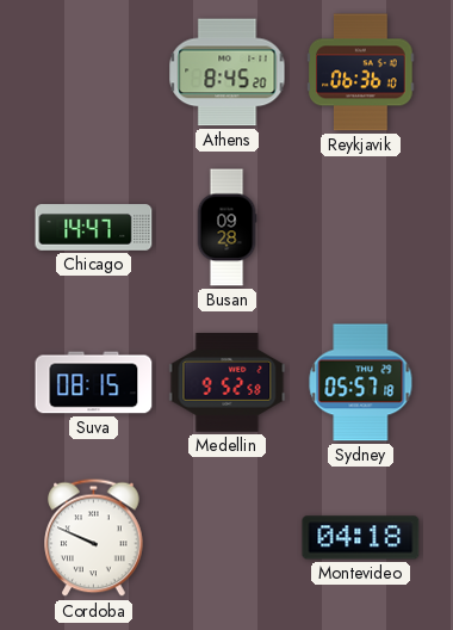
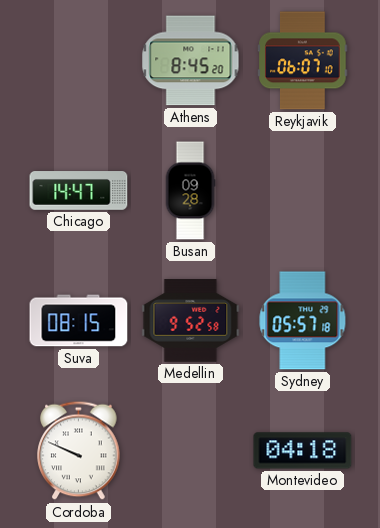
Reykjavik: 06:36 -> 06:07
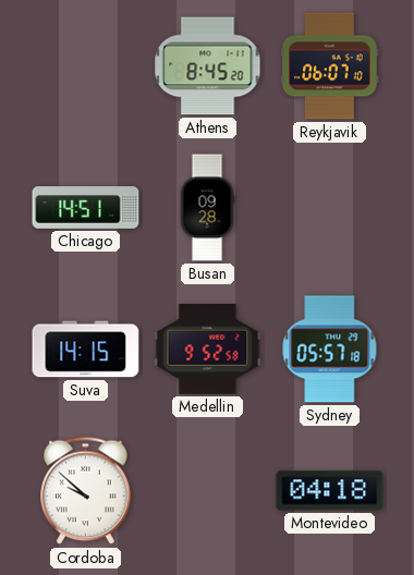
Chicago: 14:47 -> 14:51
Suva: 08:15 -> 14:15
Cordoba: 9:49 -> 9:52
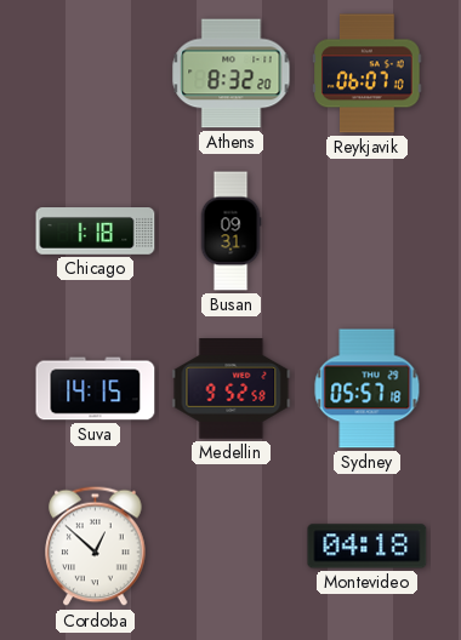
Athens: 8:45 -> 8:32
Chicago: 14:51 -> 1:18
Busan: 09:28 -> 09:31
Cordoba: 9:52 -> 12:52
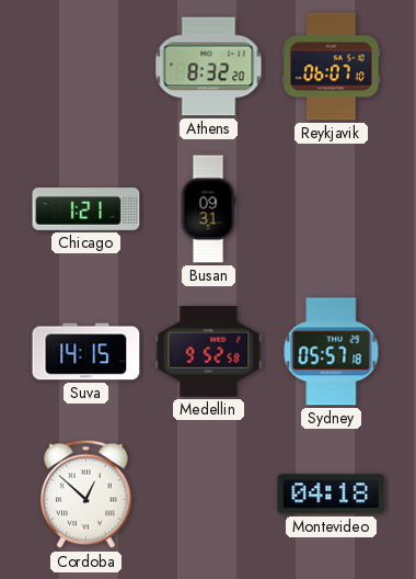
Chicago: 1:18 -> 1:21
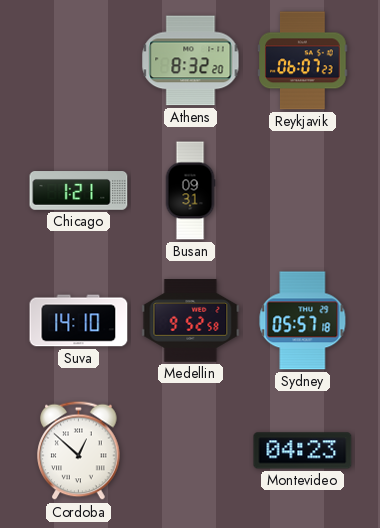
Reykjavik: 06:07:10 -> 06:07:23
Suva: 14:15 -> 14:10
Montevideo: 04:18 -> 04:23
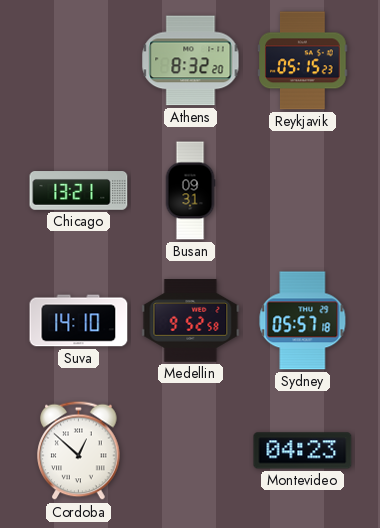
Reykjavik: 06:07 -> 05:15
Chicago: 1:21 -> 13:21
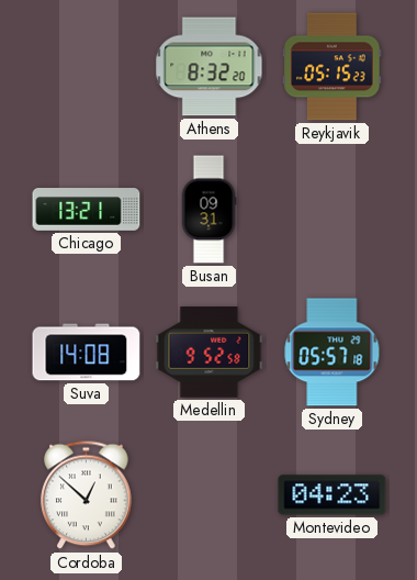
Suva: 14:10 -> 14:08
